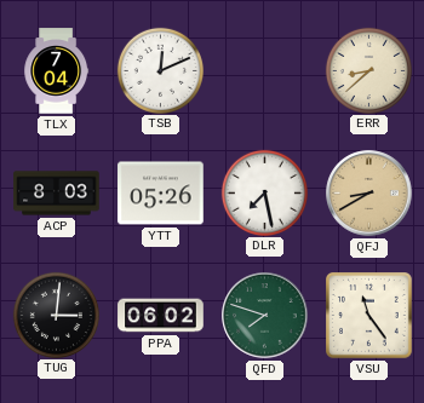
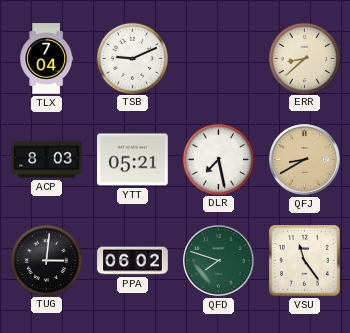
TSB: 12:11 -> 9:11
YTT: 05:26 -> 05:21
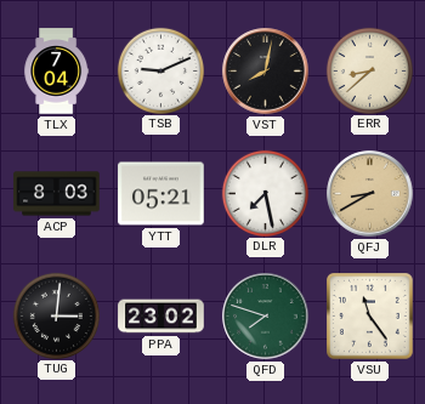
VST: none -> 8:02
PPA: 06:02 -> 23:02
